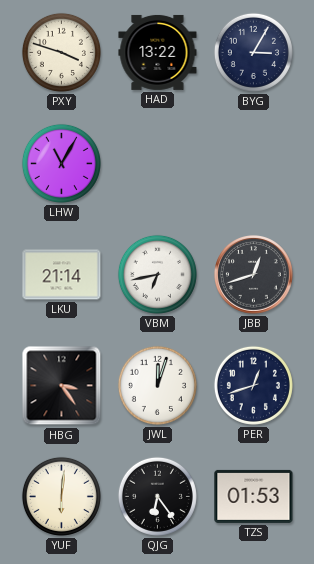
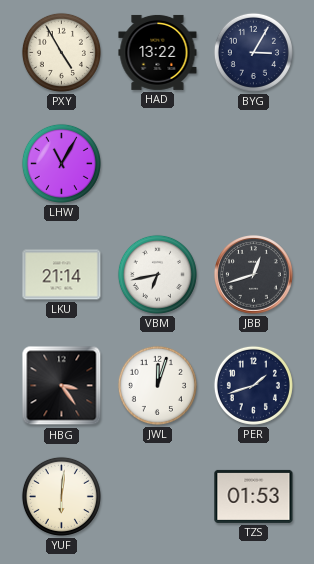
PXY: 3:48 -> 4:55
PER: 12:42 -> 1:42
QJG: 6:24 -> none
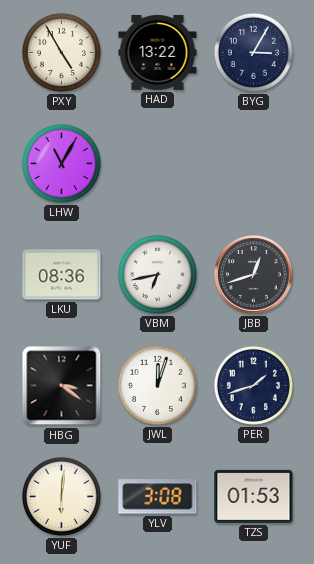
LKU: 21:14 -> 08:36
HBG: 3:24 -> 3:21
YLV: none -> 3:08
